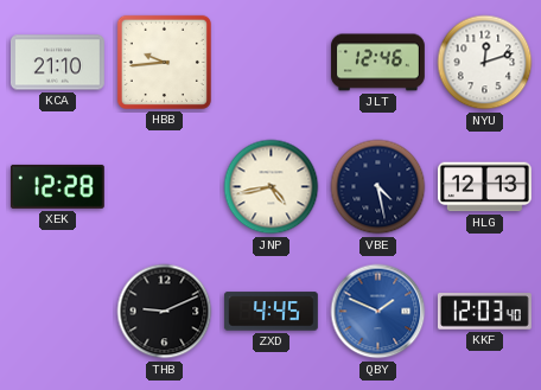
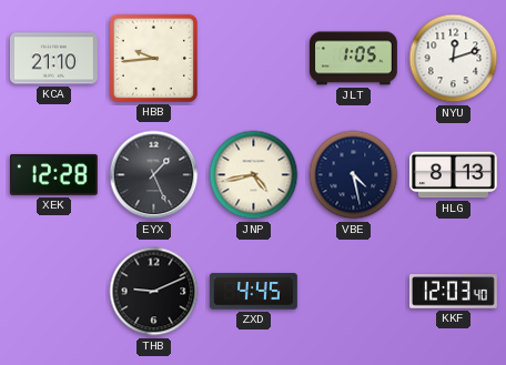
JLT: 12:46 -> 1:05
EYX: none -> 1:26
HLG: 12:13 -> 8:13
QBY: 1:49 -> none
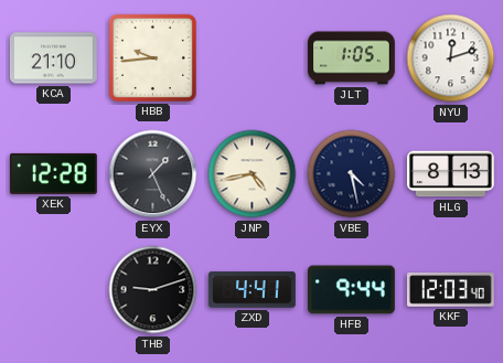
THB: 9:11 -> 9:12
ZXD: 4:45 -> 4:41
HFB: none -> 9:44
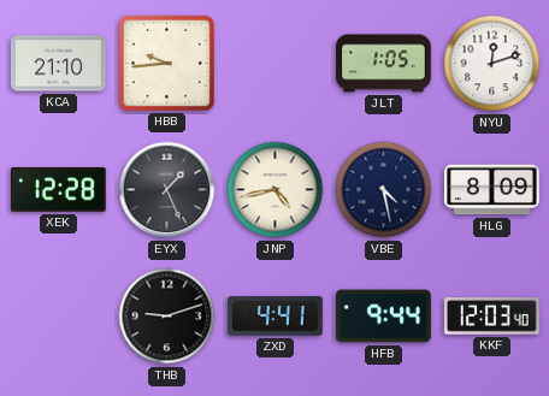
HLG: 8:13 -> 8:09
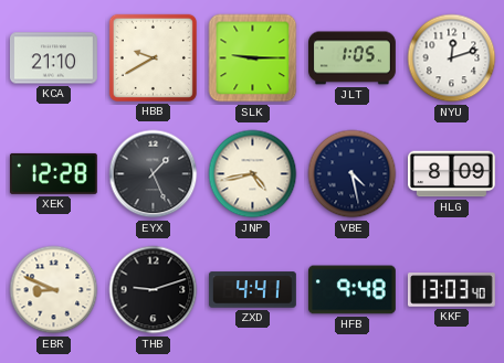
HBB: 9:44 -> 9:40
SLK: none -> 9:15
EBR: none -> 8:49
HFB: 9:44 -> 9:48
KKF: 12:03 -> 13:03
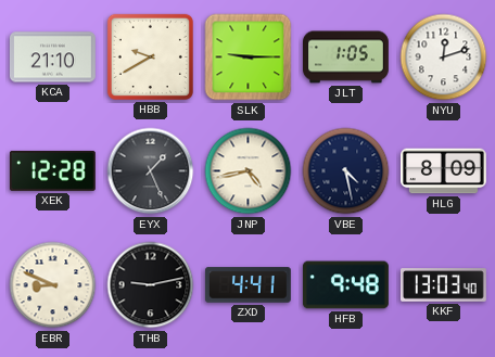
THB: 9:12 -> 9:13
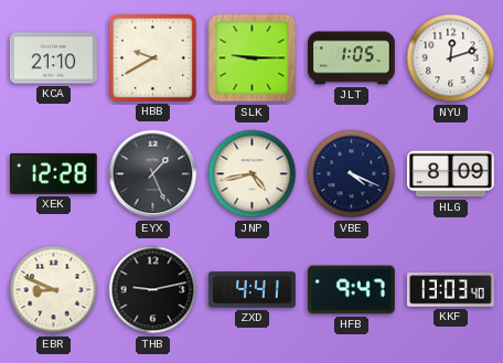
VBE: 4:28 -> 4:19
HFB: 9:48 -> 9:47
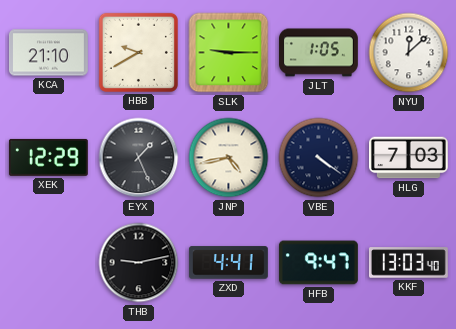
NYU: 12:12 -> 12:08
XEK: 12:28 -> 12:29
VBE: 4:19 -> 4:21
HLG: 8:09 -> 7:03
EBR: 8:49 -> none
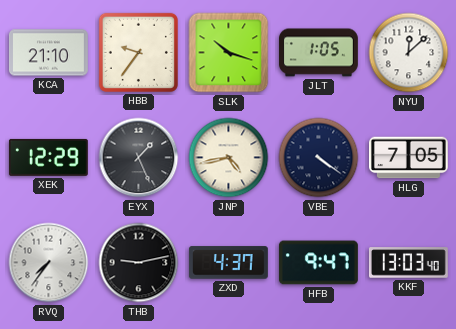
HBB: 9:40 -> 9:36
SLK: 9:15 -> 10:18
HLG: 7:03 -> 7:05
RVQ: none -> 7:36
ZXD: 4:41 -> 4:37
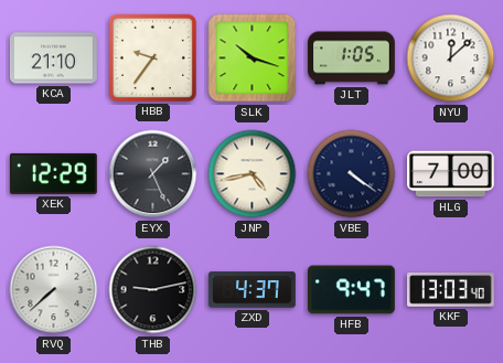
HLG: 7:05 -> 7:00
RVQ: 7:36 -> 7:38
